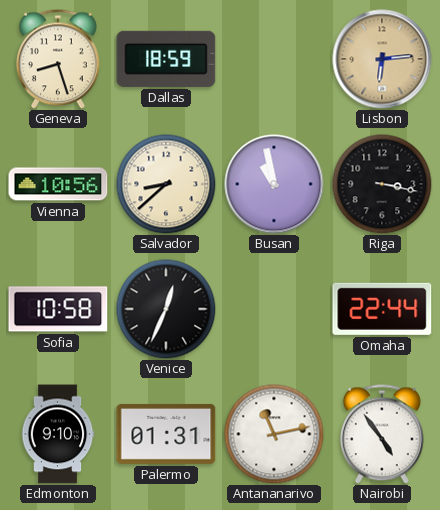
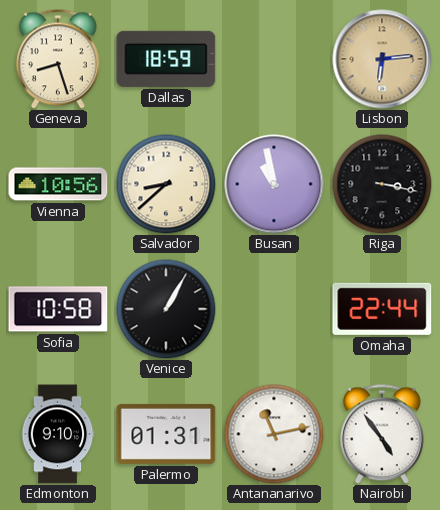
Venice: 12:34 -> 1:05
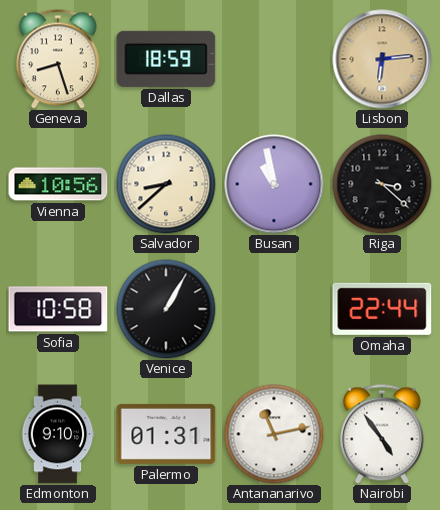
Riga: 3:17 -> 3:22
